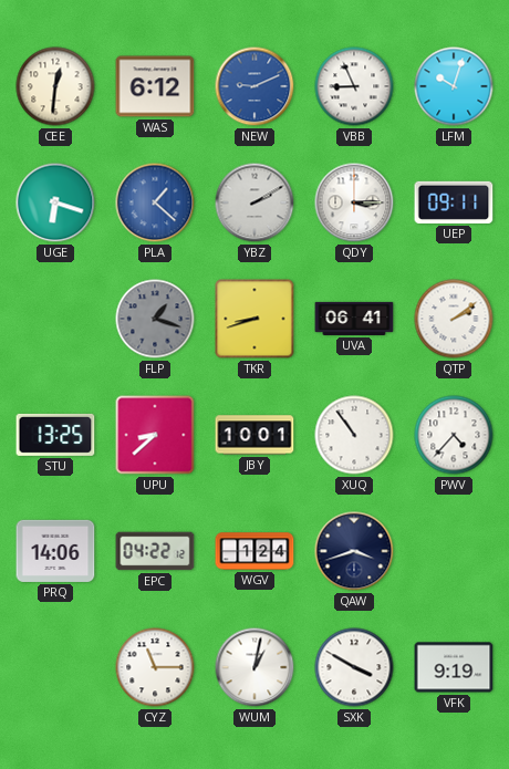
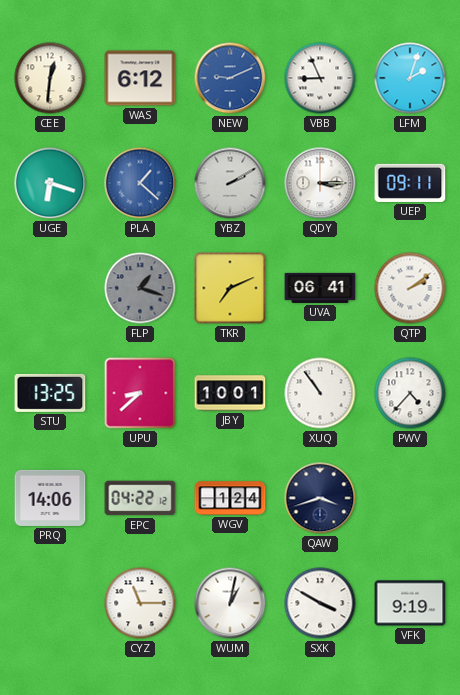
LFM: 10:03 -> 2:03
TKR: 8:42 -> 7:11
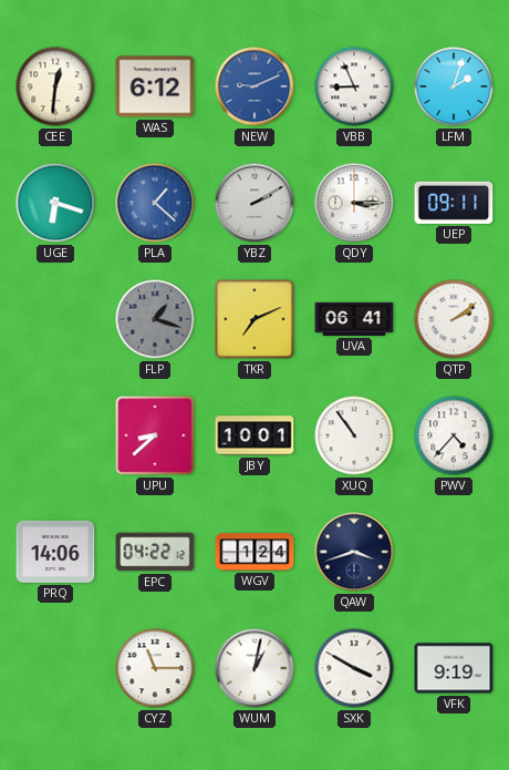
STU: 13:25 -> none
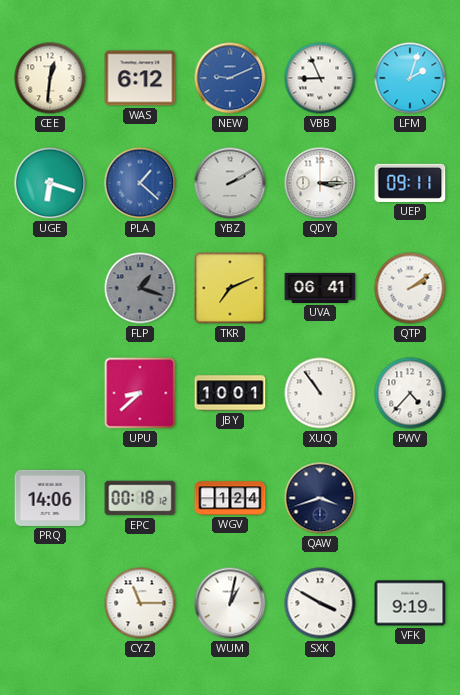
EPC: 04:22 -> 00:18
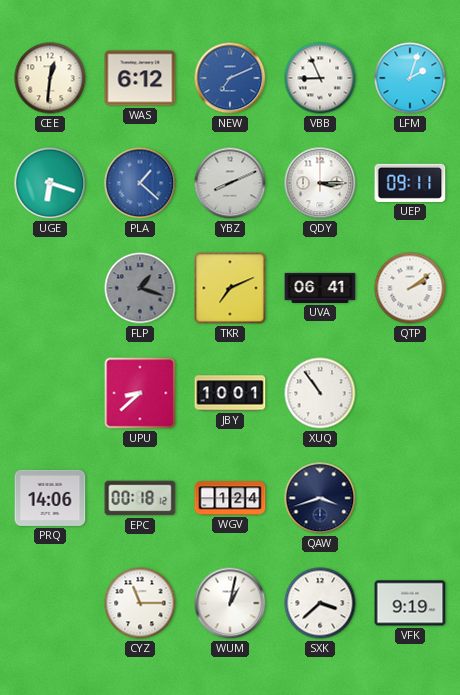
NEW: 9:11 -> 7:11
YBZ: 2:10 -> 8:11
PWV: 4:37 -> none
SXK: 3:50 -> 3:38
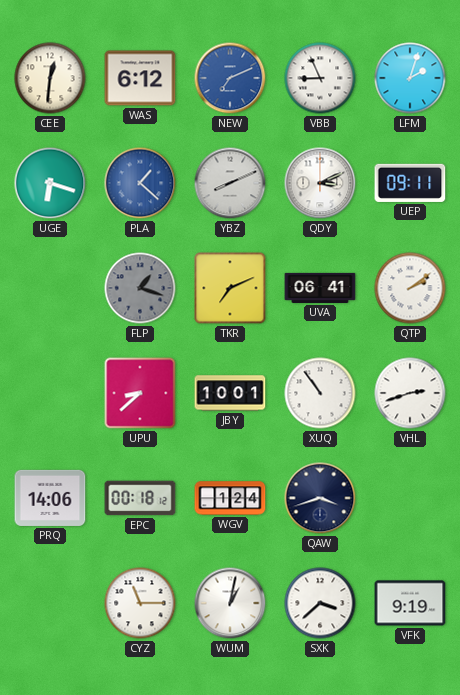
QDY: 3:15 -> 3:11
VHL: none -> 2:42
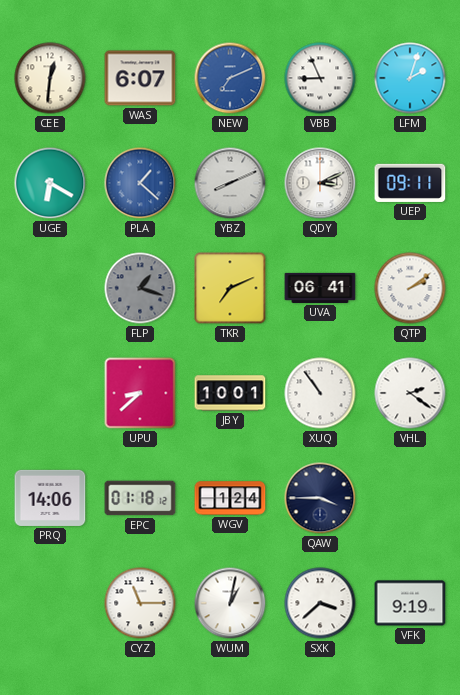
WAS: 6:12 -> 6:07
UGE: 6:18 -> 6:20
VHL: 2:42 -> 2:21
EPC: 00:18 -> 01:18
QAW: 3:42 -> 3:45
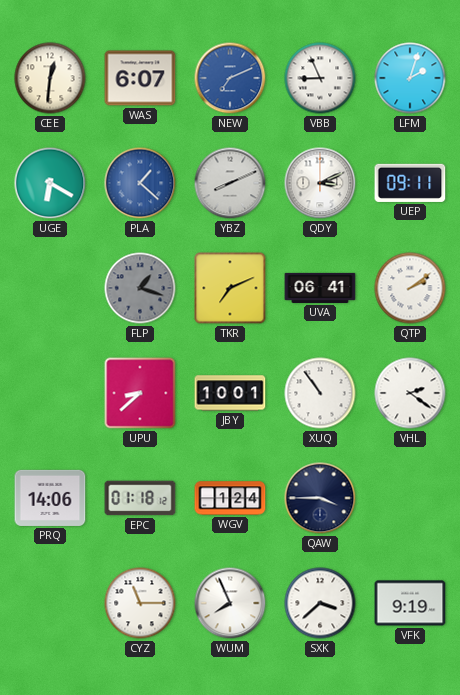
WUM: 1:02 -> 7:56
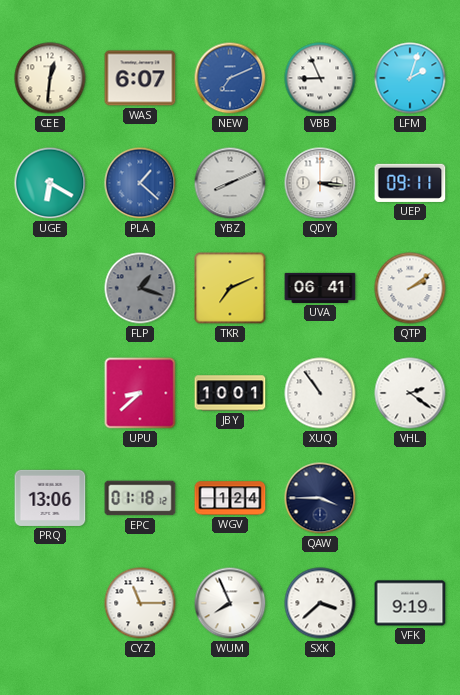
QDY: 3:11 -> 3:16
PRQ: 14:06 -> 13:06
